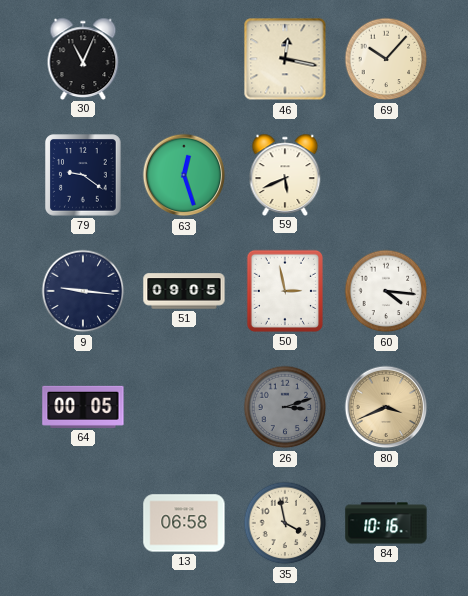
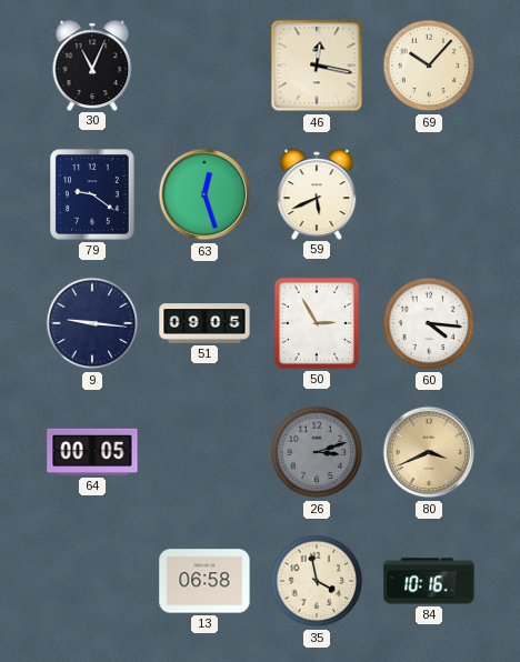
50: 2:58 -> 2:55
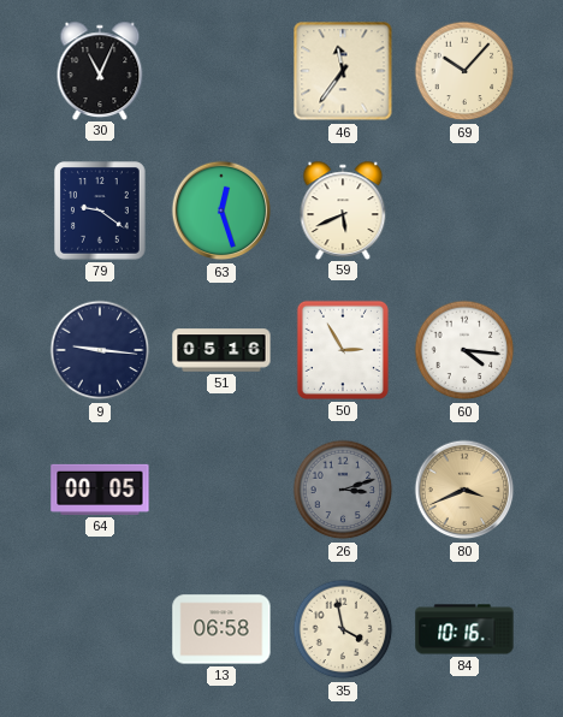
46: 12:17 -> 11:36
51: 09:05 -> 05:16
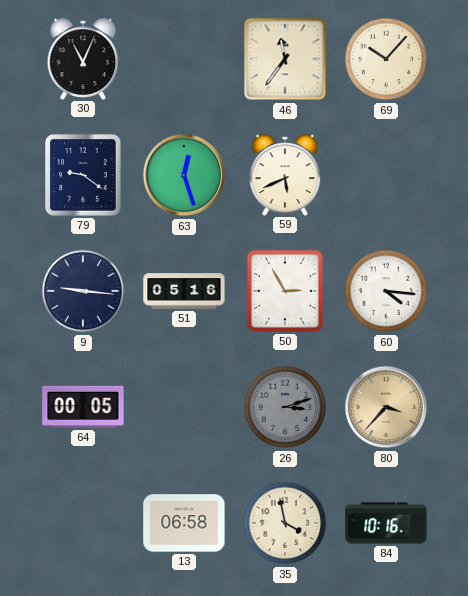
80: 3:41 -> 3:37
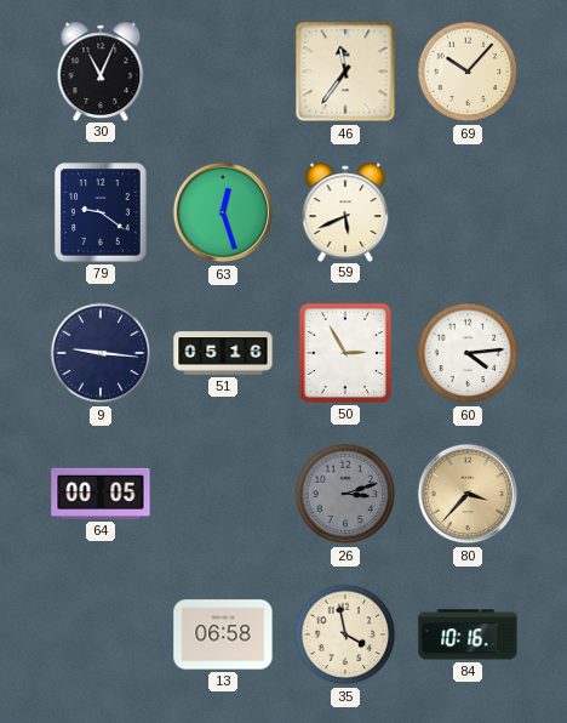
60: 4:16 -> 4:14
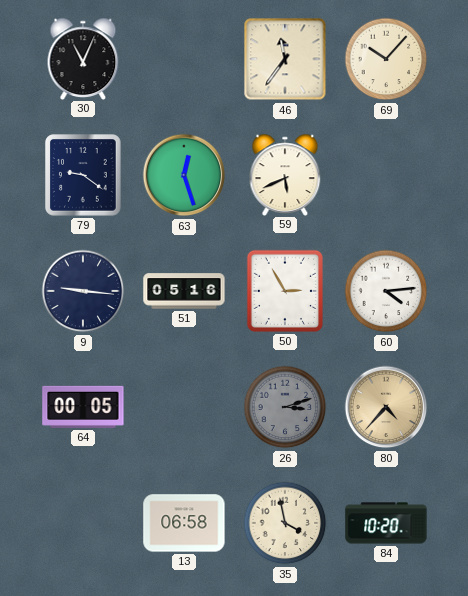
80: 3:37 -> 4:37
84: 10:16 -> 10:20
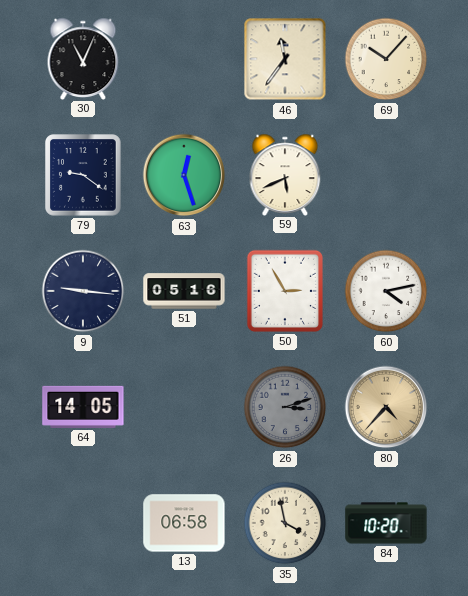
60: 4:14 -> 4:13
64: 00:05 -> 14:05
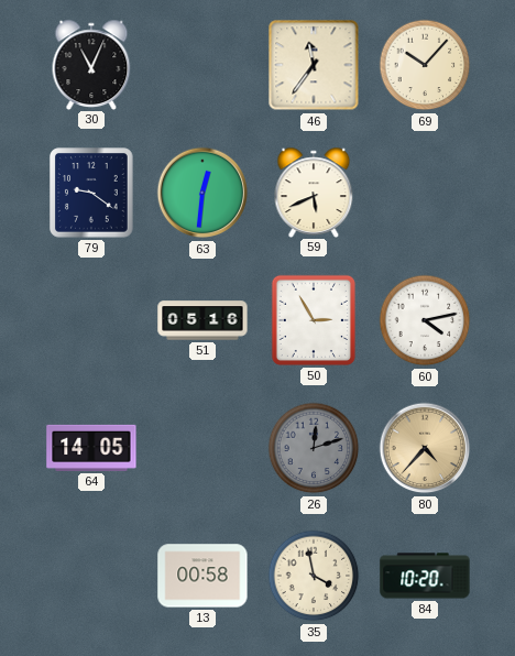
63: 12:27 -> 12:31
9: 9:16 -> none
26: 3:12 -> 12:12
13: 06:58 -> 00:58
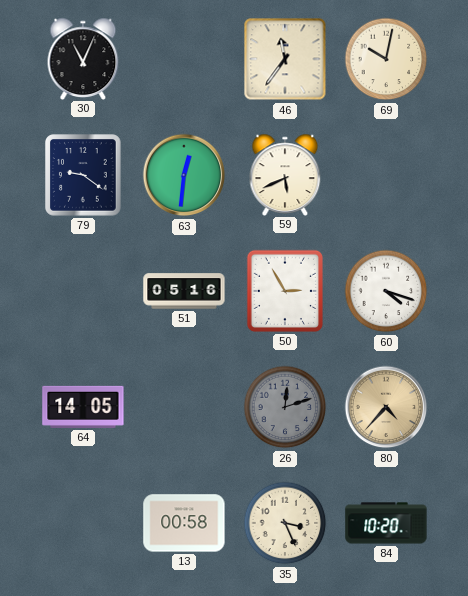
69: 10:07 -> 10:02
60: 4:13 -> 4:18
35: 3:58 -> 3:26
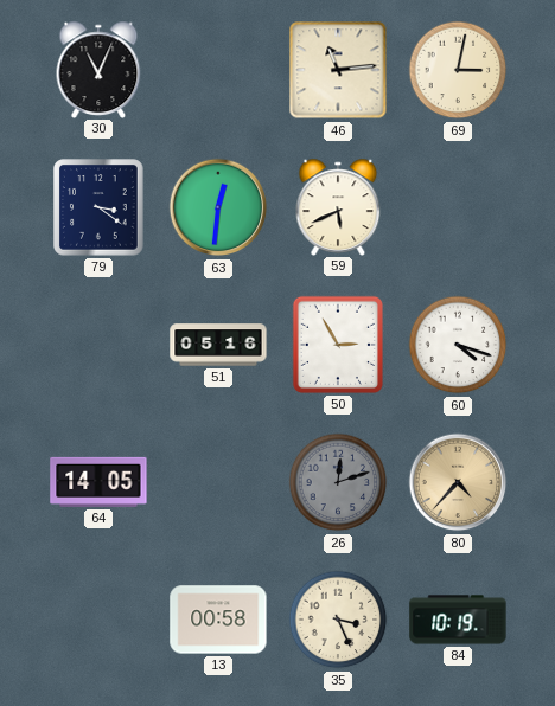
46: 11:36 -> 11:14
69: 10:02 -> 3:02
79: 9:21 -> 3:21
84: 10:20 -> 10:19
